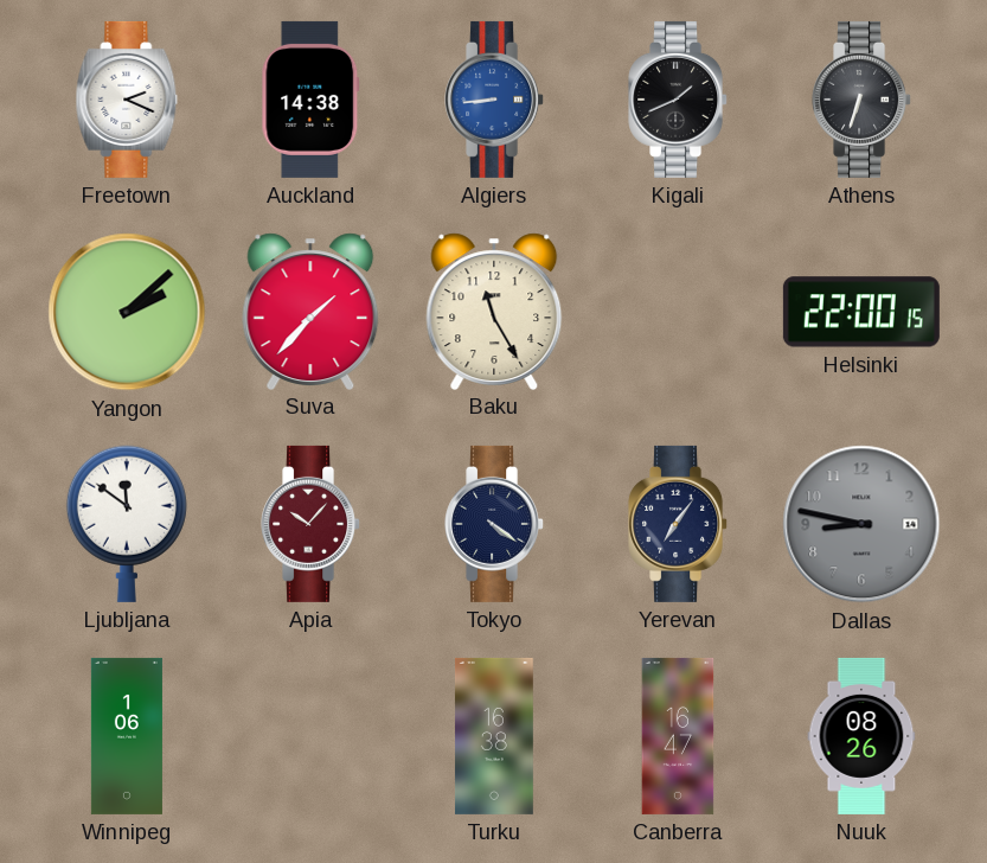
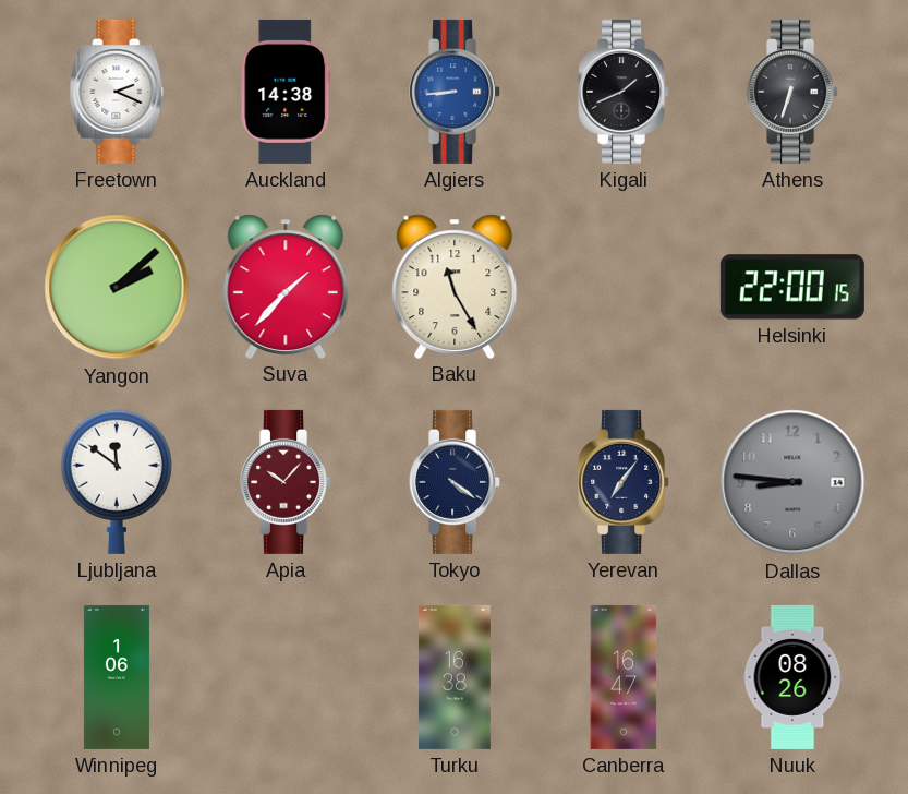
Dallas: 8:47 -> 8:46
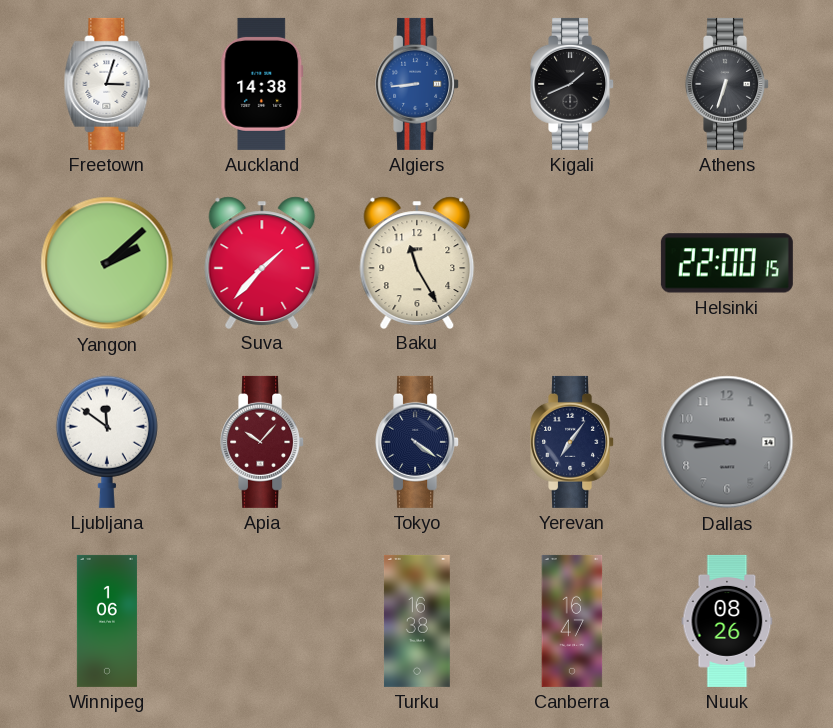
Freetown: 2:19 -> 3:03
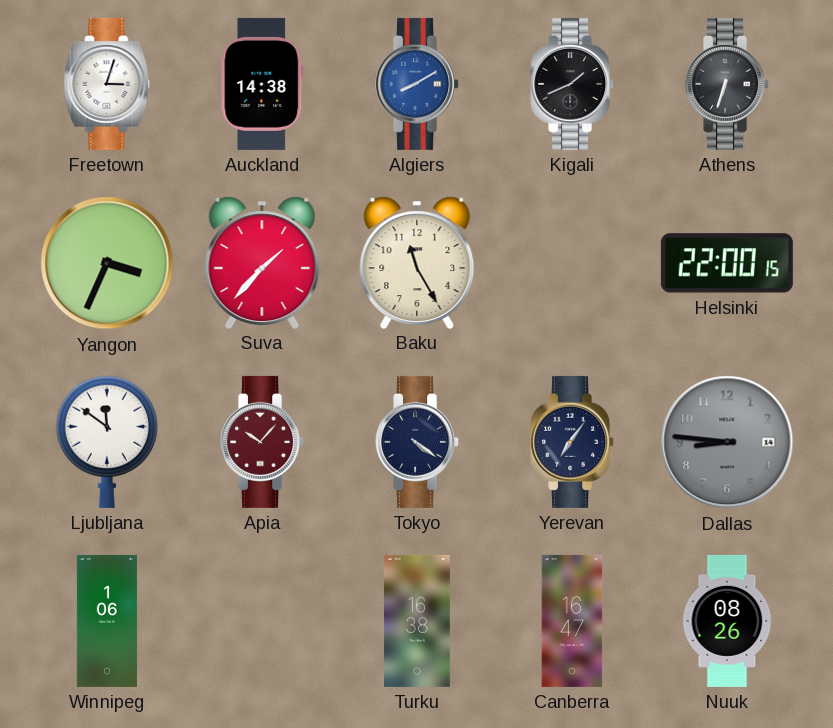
Algiers: 8:44 -> 8:10
Yangon: 2:08 -> 3:34
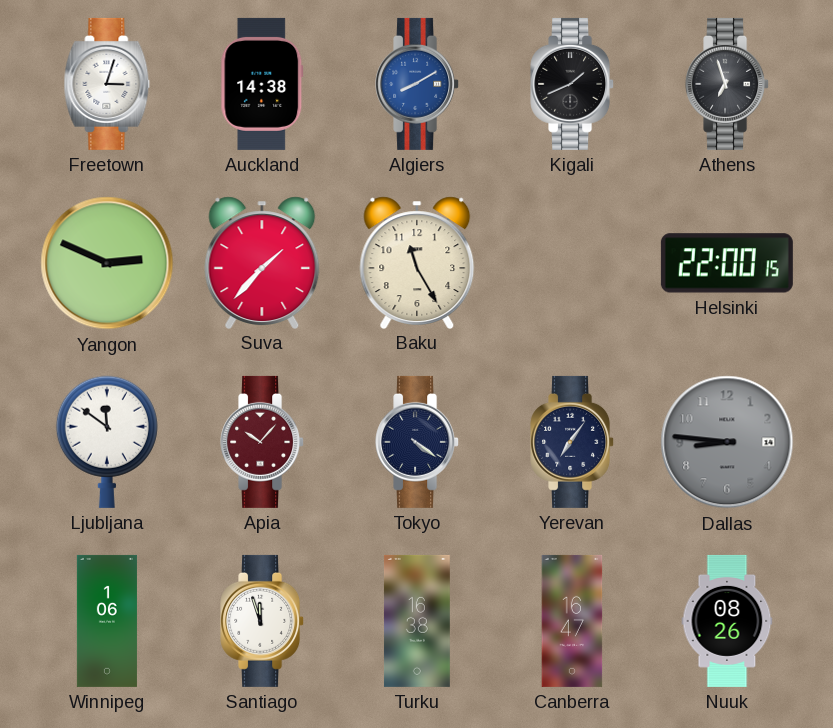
Athens: 6:33 -> 6:57
Yangon: 3:34 -> 2:49
Santiago: none -> 11:57
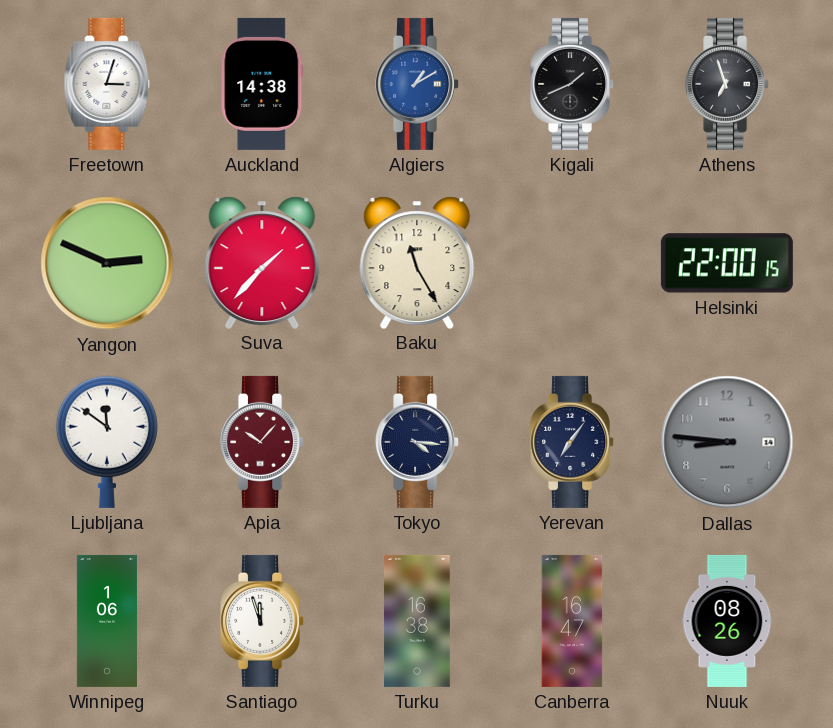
Algiers: 8:10 -> 1:10
Tokyo: 4:21 -> 4:16
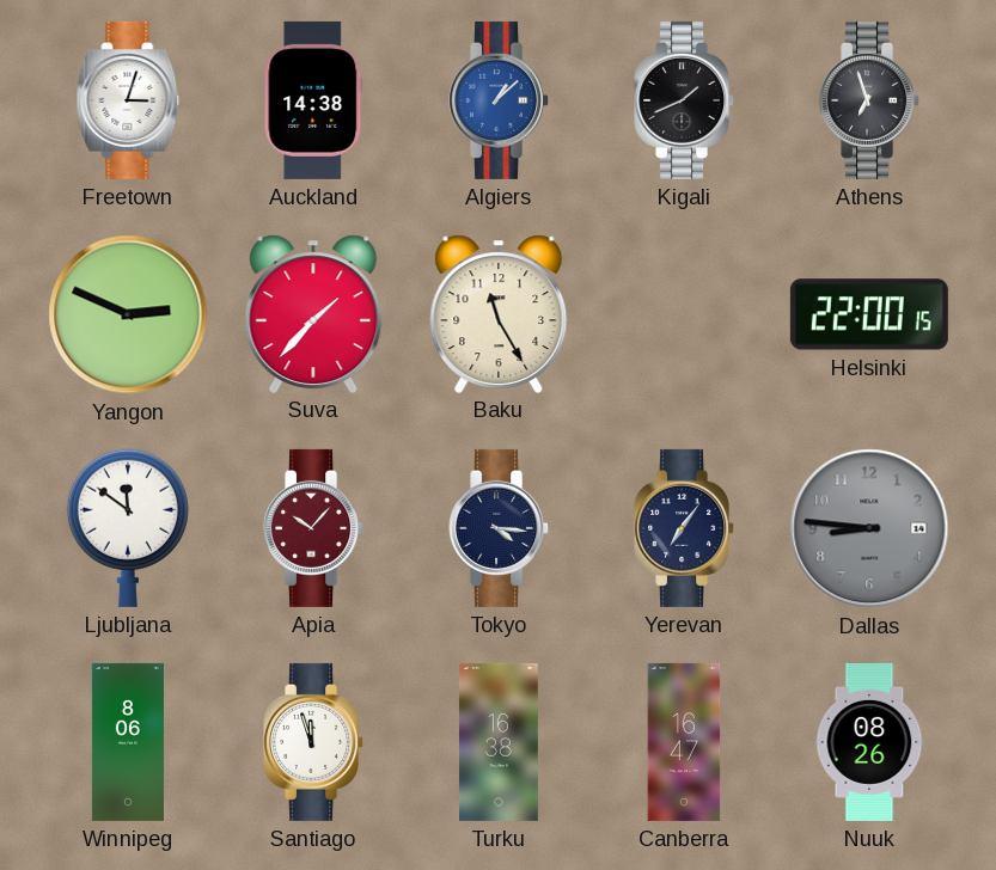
Algiers: 1:10 -> 1:08
Winnipeg: 1:06 -> 8:06
